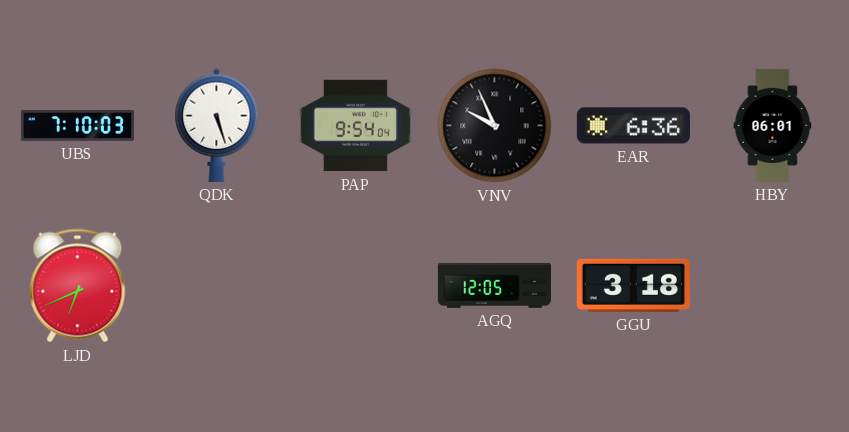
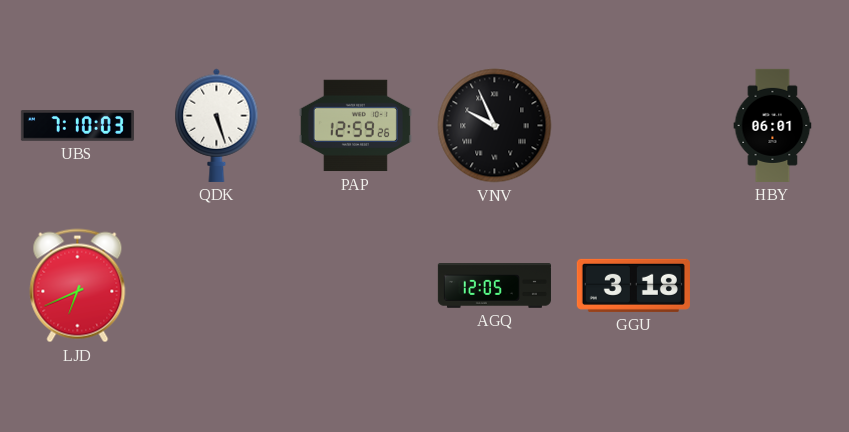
PAP: 9:54 -> 12:59
EAR: 6:36 -> none
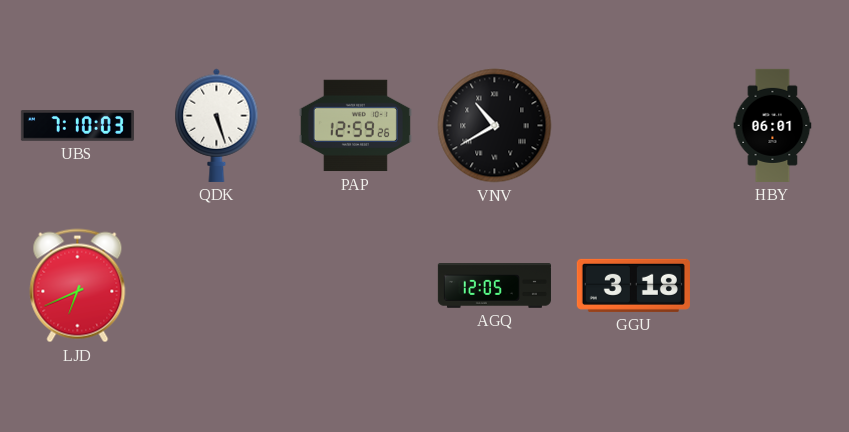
VNV: 9:56 -> 10:40
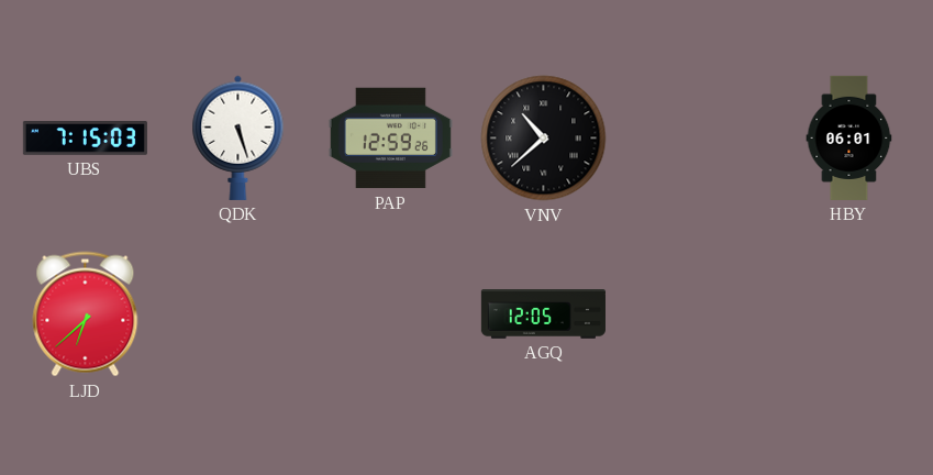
UBS: 7:10 -> 7:15
VNV: 10:40 -> 10:38
LJD: 6:41 -> 6:38
GGU: 3:18 -> none
